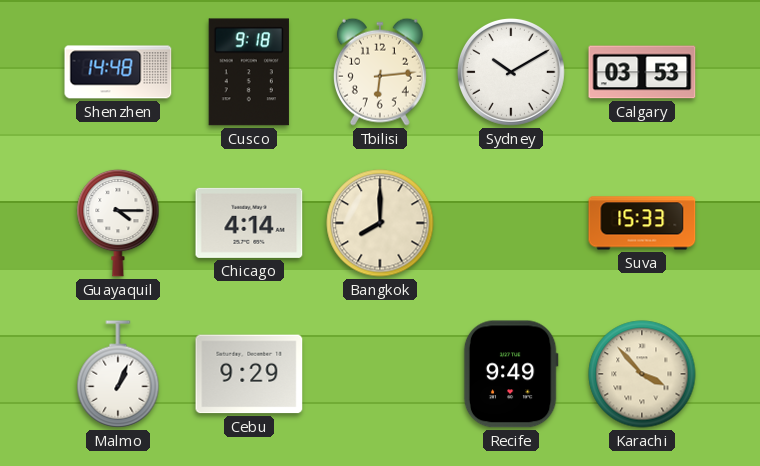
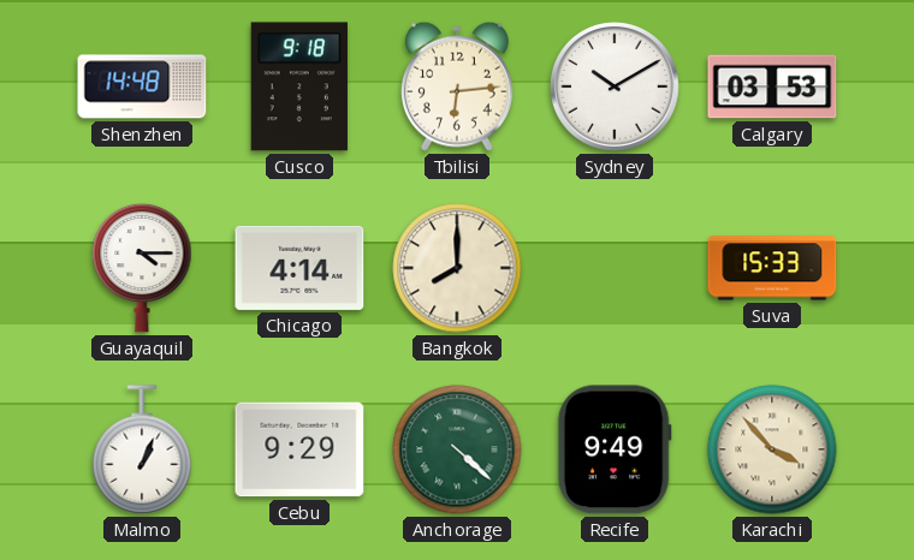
Anchorage: none -> 4:22
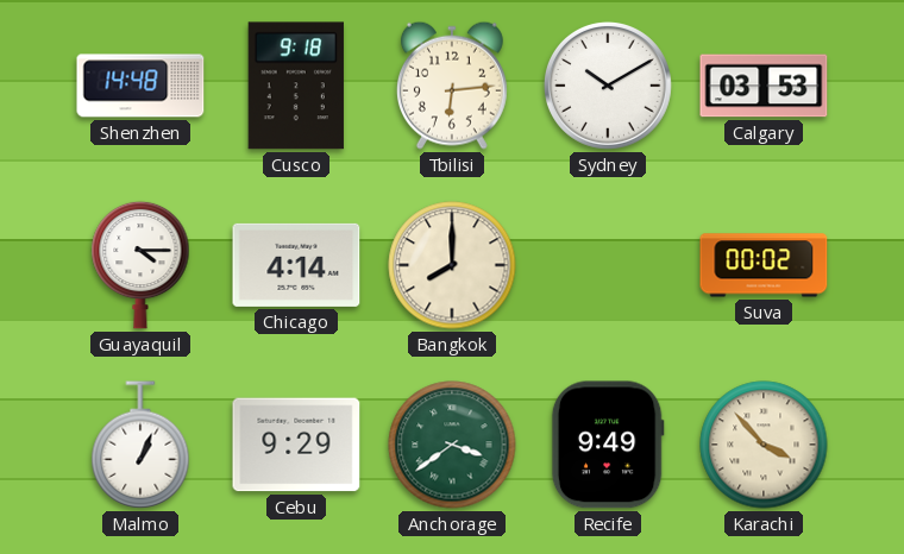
Suva: 15:33 -> 00:02
Anchorage: 4:22 -> 3:39
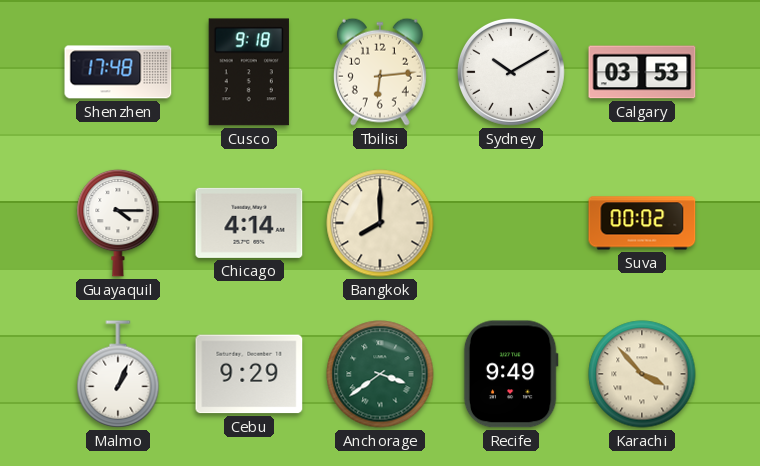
Shenzhen: 14:48 -> 17:48
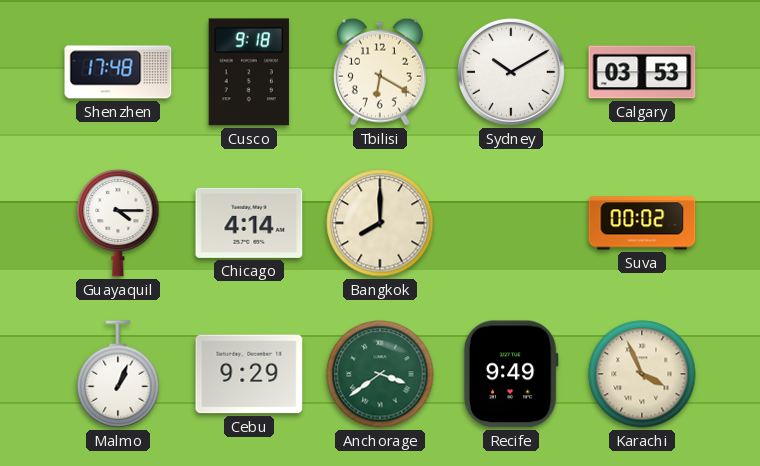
Tbilisi: 6:14 -> 6:20
Karachi: 3:53 -> 3:56
